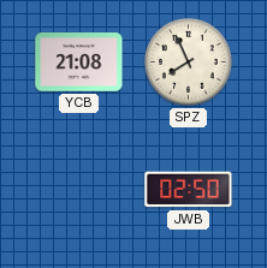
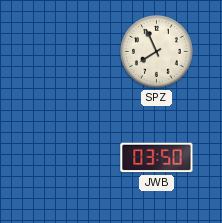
YCB: 21:08 -> none
JWB: 02:50 -> 03:50
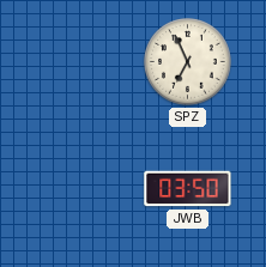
SPZ: 7:56 -> 6:56
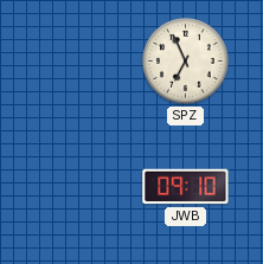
JWB: 03:50 -> 09:10
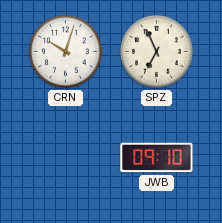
CRN: none -> 10:03
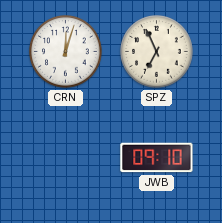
CRN: 10:03 -> 12:03
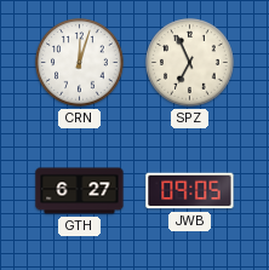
GTH: none -> 6:27
JWB: 09:10 -> 09:05
